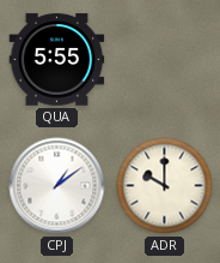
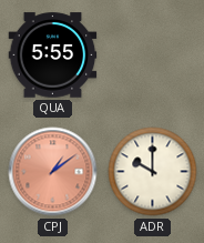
CPJ dial: white -> salmon
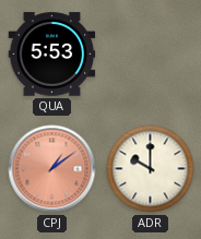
QUA: 5:55 -> 5:53
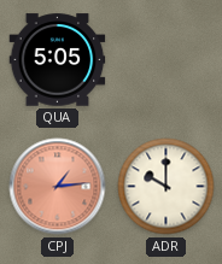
QUA: 5:53 -> 5:05
CPJ: 1:09 -> 1:14
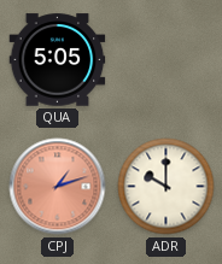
CPJ: 1:14 -> 1:12
